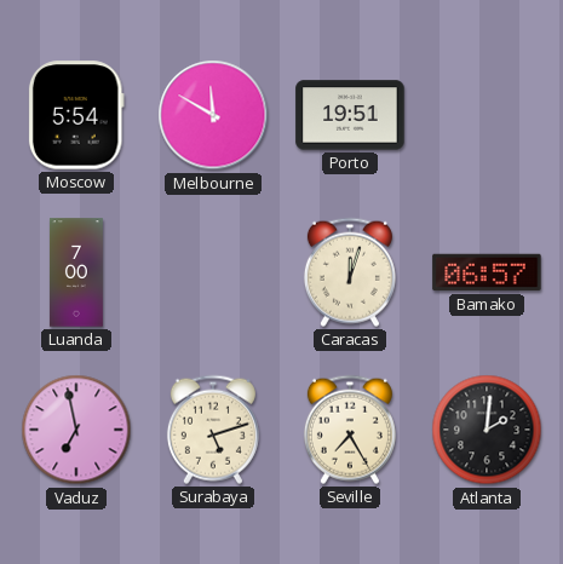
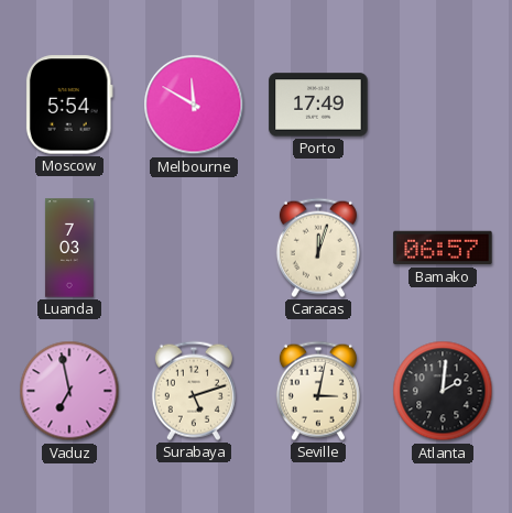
Porto: 19:51 -> 17:49
Luanda: 7:00 -> 7:03
Seville: 7:25 -> 3:02
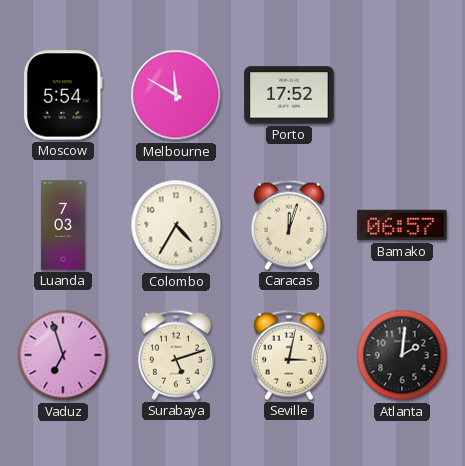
Porto: 17:49 -> 17:52
Colombo: none -> 4:35
Vaduz: 6:58 -> 6:57
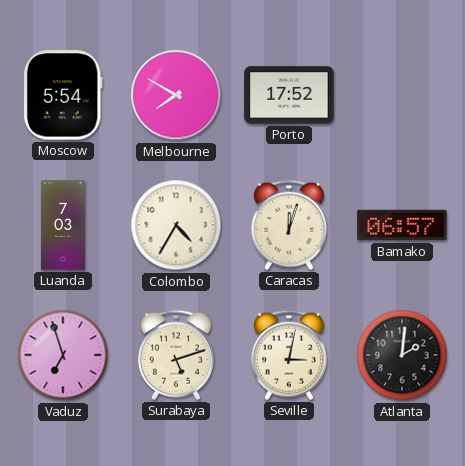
Melbourne: 11:50 -> 7:50
